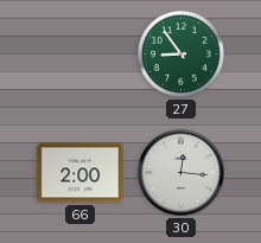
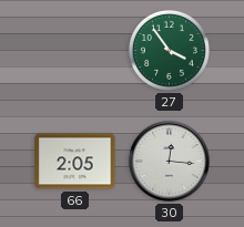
27: 8:54 -> 3:54
66: 2:00 -> 2:05
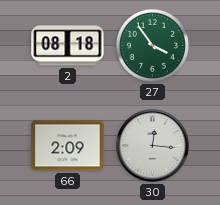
2: none -> 08:18
66: 2:05 -> 2:09
